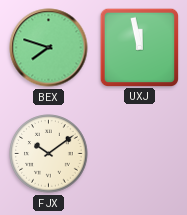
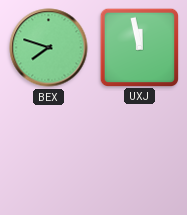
FJX: 10:09 -> none
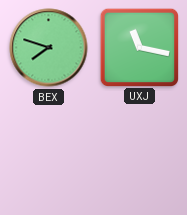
UXJ: 11:58 -> 11:17
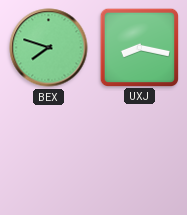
UXJ: 11:17 -> 8:17
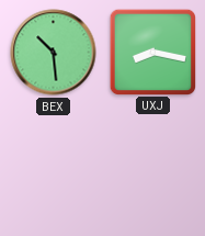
BEX: 7:48 -> 10:29
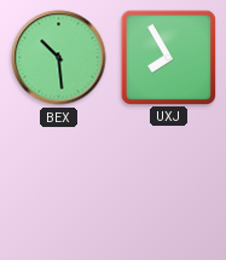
UXJ: 8:17 -> 7:55
